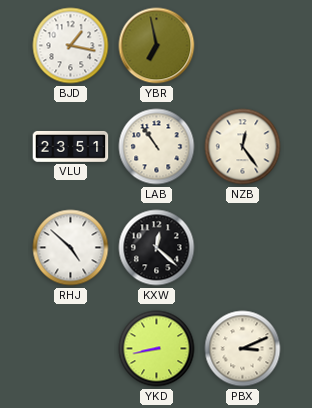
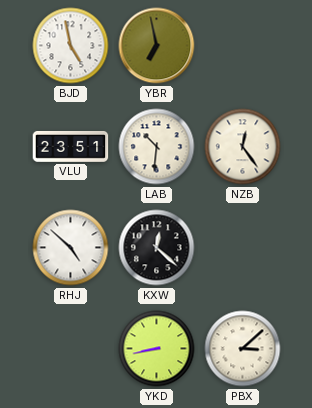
BJD: 1:17 -> 4:58
LAB: 10:54 -> 10:31
PBX: 3:11 -> 3:08
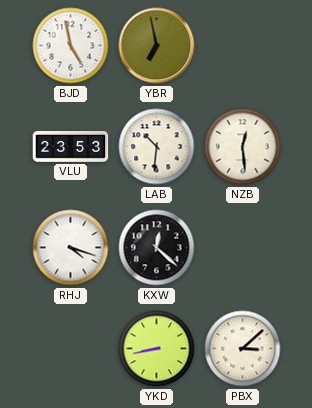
VLU: 23:51 -> 23:53
NZB: 12:24 -> 12:29
RHJ: 4:52 -> 4:18
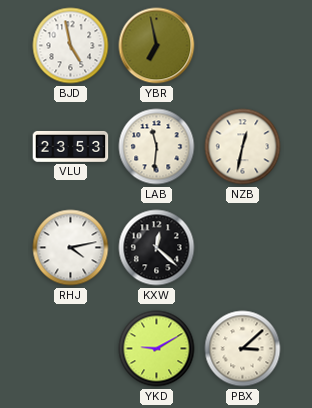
LAB: 10:31 -> 11:31
NZB: 12:29 -> 12:32
RHJ: 4:18 -> 4:13
YKD: 8:43 -> 9:10
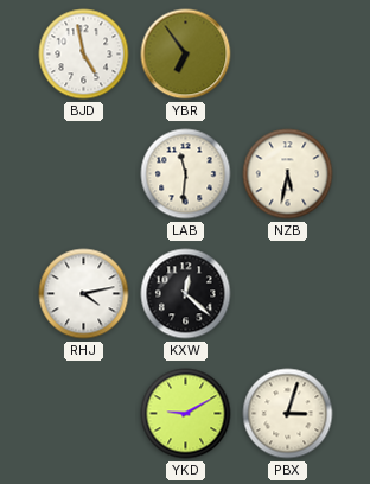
YBR: 6:58 -> 6:54
VLU: 23:53 -> none
NZB: 12:32 -> 5:32
PBX: 3:08 -> 3:03
